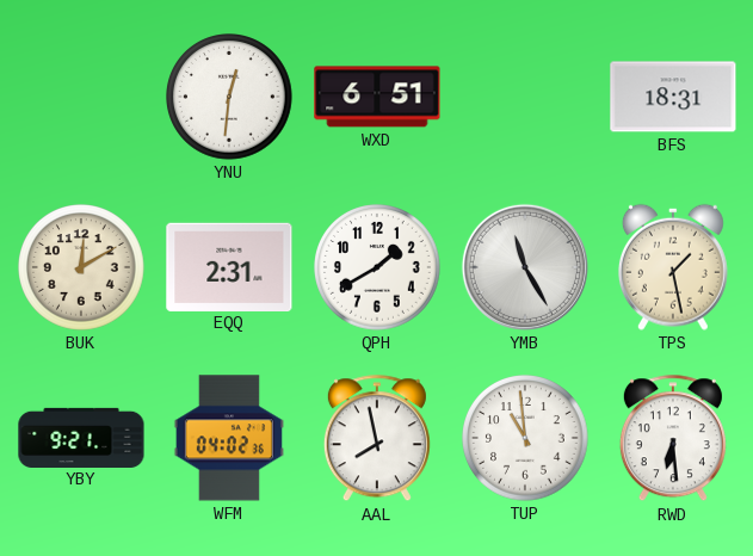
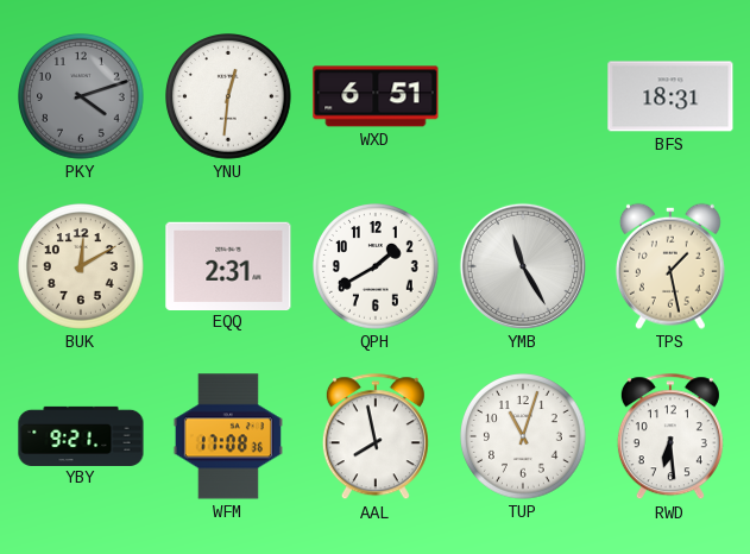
PKY: none -> 4:12
WFM: 04:02 -> 17:08
TUP: 10:59 -> 11:03
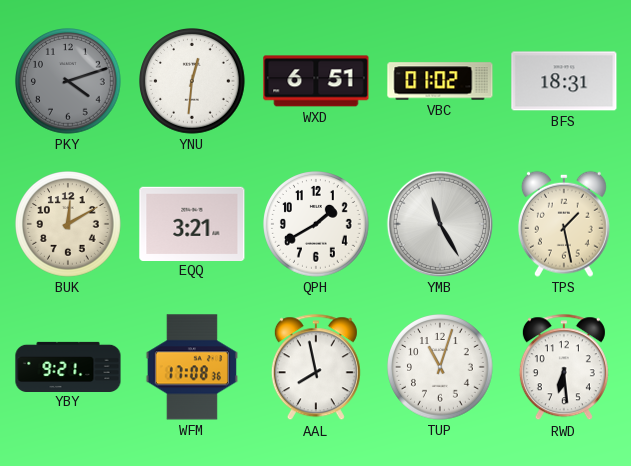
VBC: none -> 01:02
EQQ: 2:31 -> 3:21
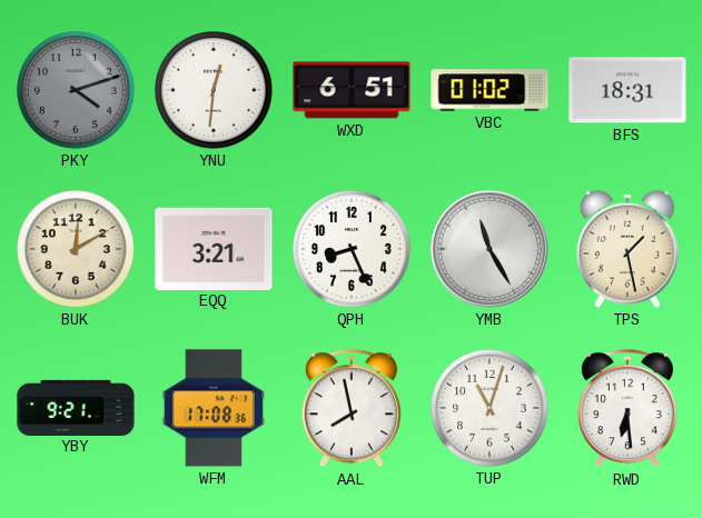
QPH: 1:40 -> 8:26
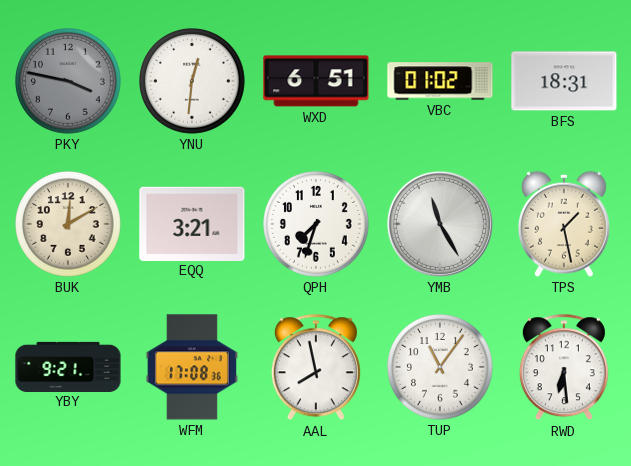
PKY: 4:12 -> 3:47
QPH: 8:26 -> 7:33
TUP: 11:03 -> 11:06
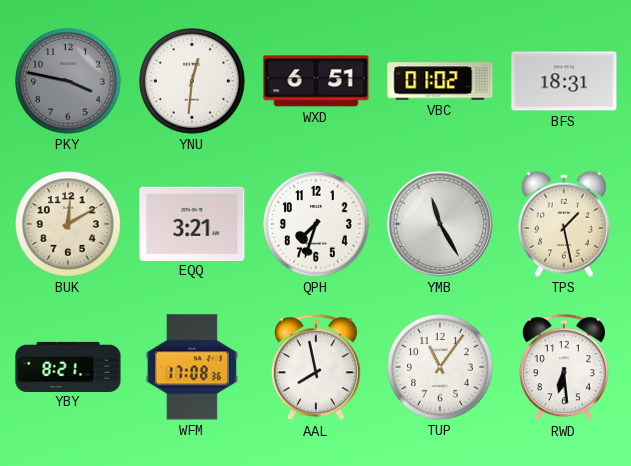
YBY: 9:21 -> 8:21
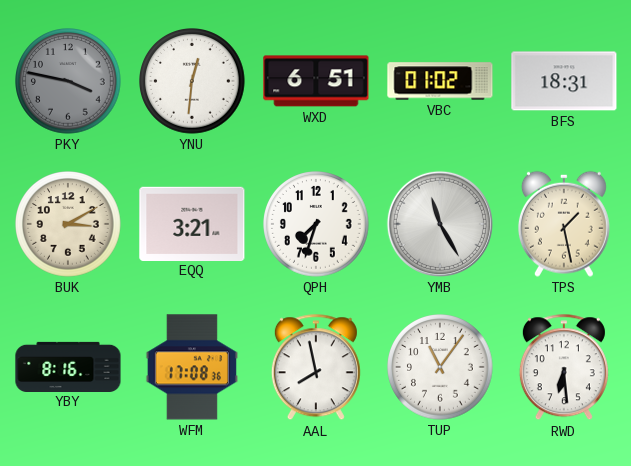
BUK: 12:10 -> 3:10
YBY: 8:21 -> 8:16
